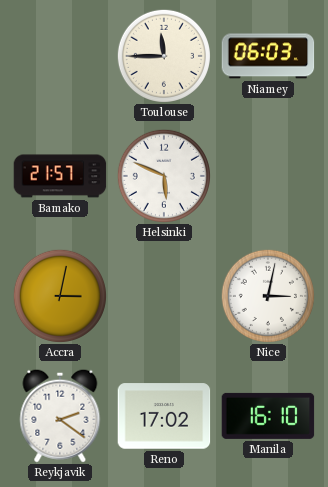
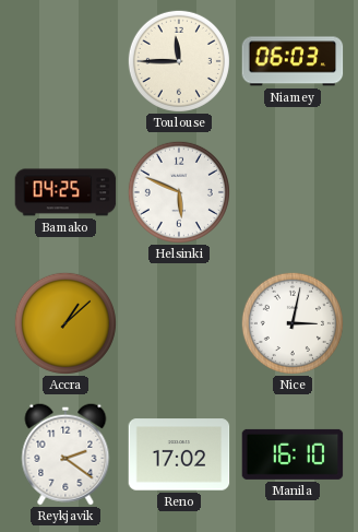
Bamako: 21:57 -> 04:25
Accra: 3:02 -> 1:08
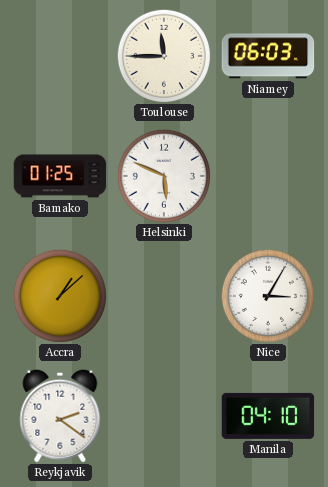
Bamako: 04:25 -> 01:25
Nice: 3:02 -> 3:05
Reno: 17:02 -> none
Manila: 16:10 -> 04:10
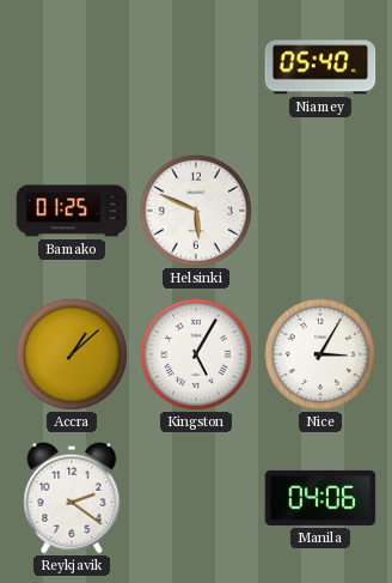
Toulouse: 11:45 -> none
Niamey: 06:03 -> 05:40
Kingston: none -> 5:05
Manila: 04:10 -> 04:06
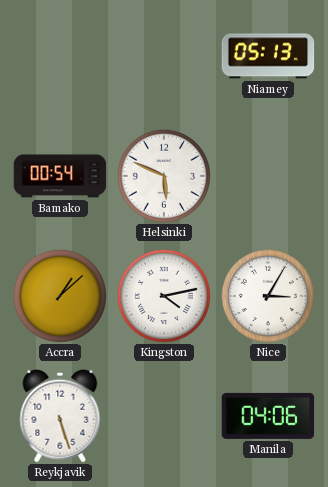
Niamey: 05:40 -> 05:13
Bamako: 01:25 -> 00:54
Kingston: 5:05 -> 4:13
Reykjavik: 2:21 -> 5:27
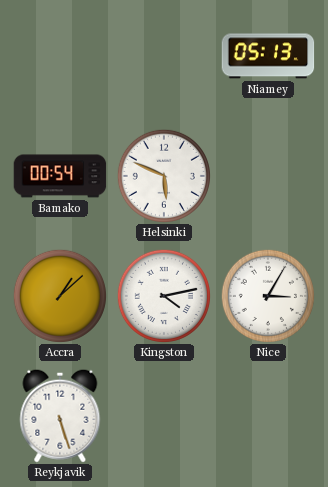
Manila: 04:06 -> none
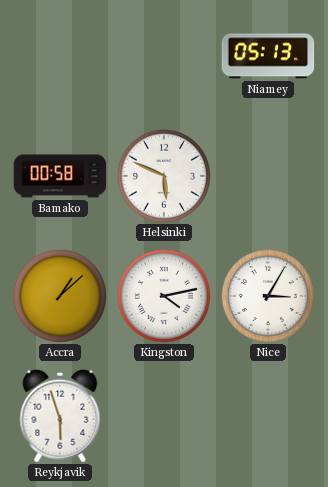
Bamako: 00:54 -> 00:58
Reykjavik: 5:27 -> 5:57
